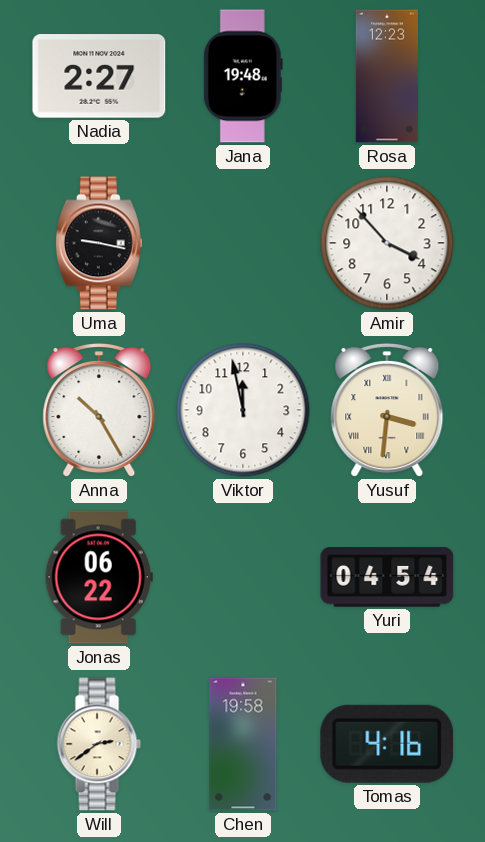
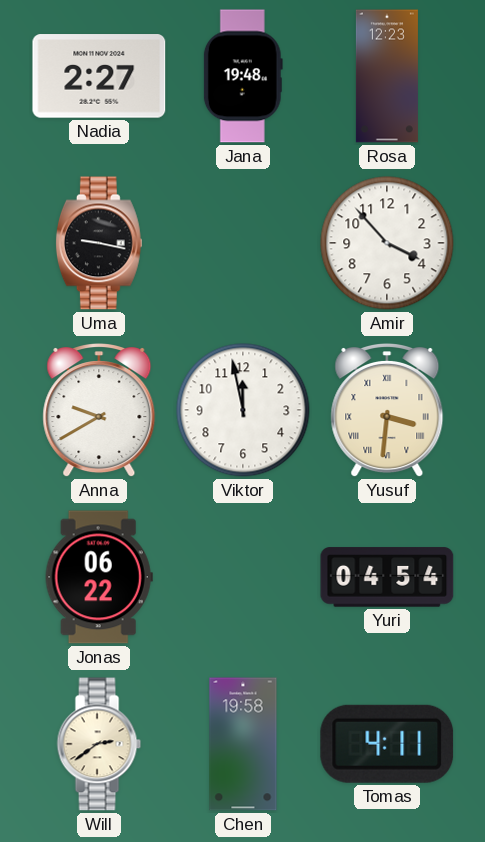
Anna: 10:25 -> 9:40
Tomas: 4:16 -> 4:11
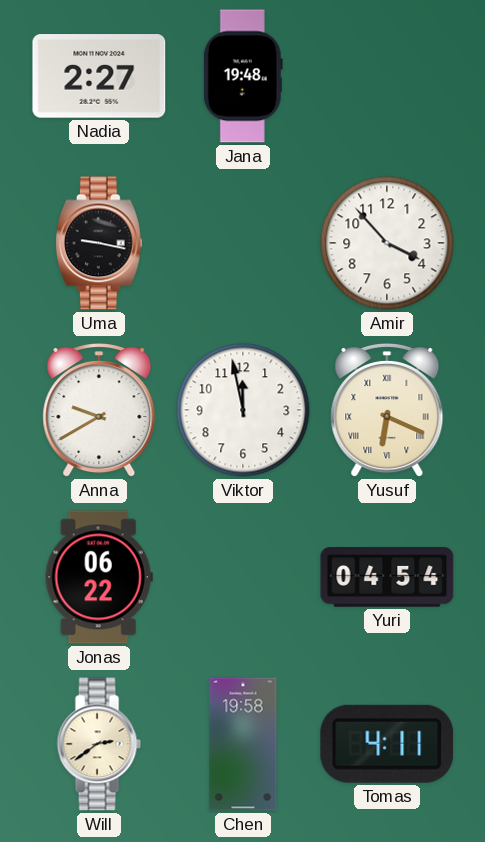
Rosa: 12:23 -> none
Yusuf: 3:31 -> 6:19
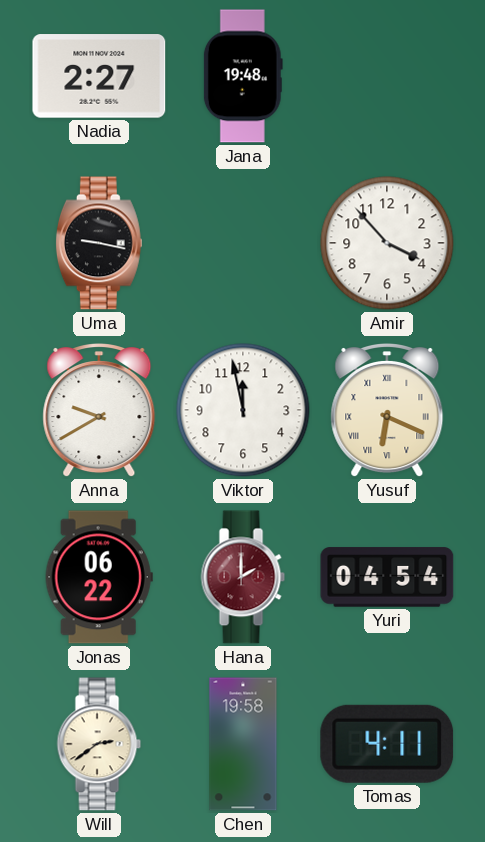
Hana: none -> 2:00
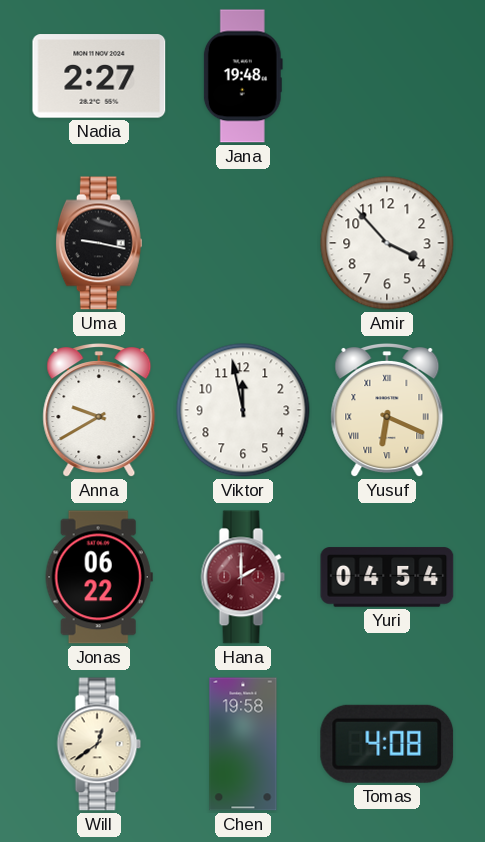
Will: 2:39 -> 12:39
Tomas: 4:11 -> 4:08
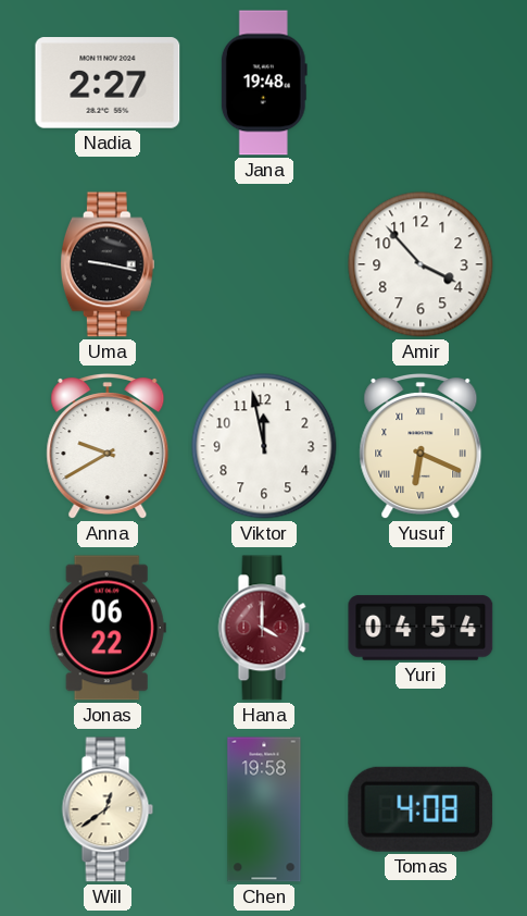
Hana: 2:00 -> 4:00
